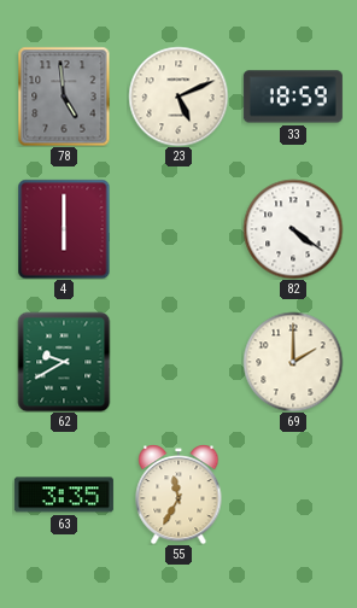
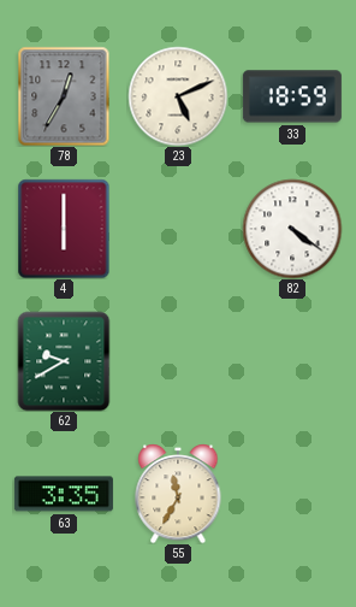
78: 4:59 -> 12:35
69: 2:00 -> none
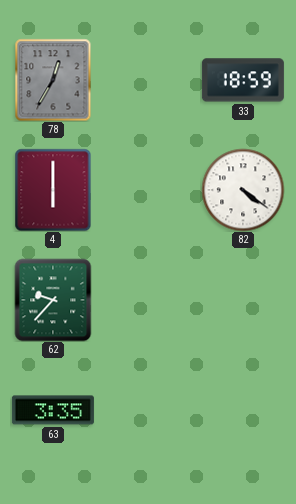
23: 5:11 -> none
62: 9:40 -> 9:37
55: 11:35 -> none
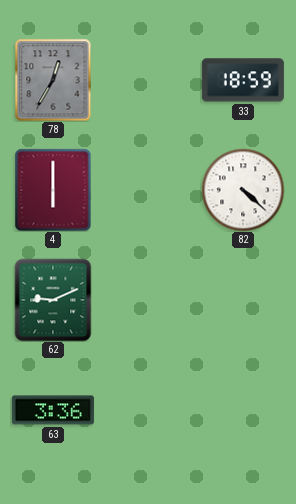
82: 4:21 -> 4:22
62: 9:37 -> 9:11
63: 3:35 -> 3:36
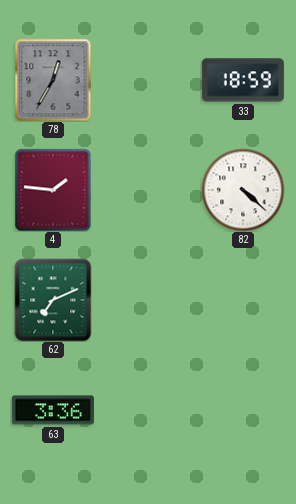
4: 6:00 -> 1:46
62: 9:11 -> 7:11
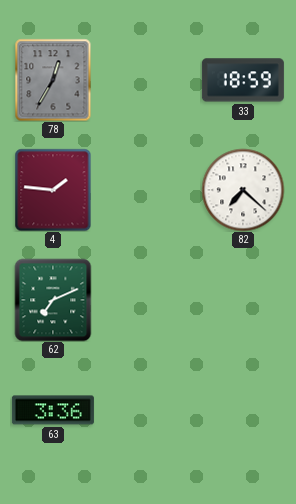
82: 4:22 -> 7:22
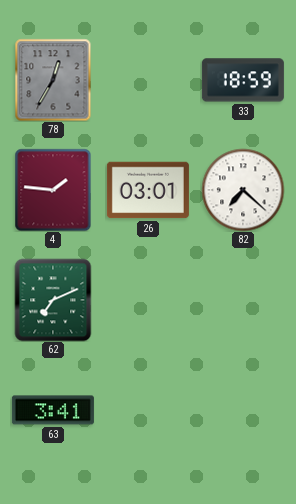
26: none -> 03:01
63: 3:36 -> 3:41
